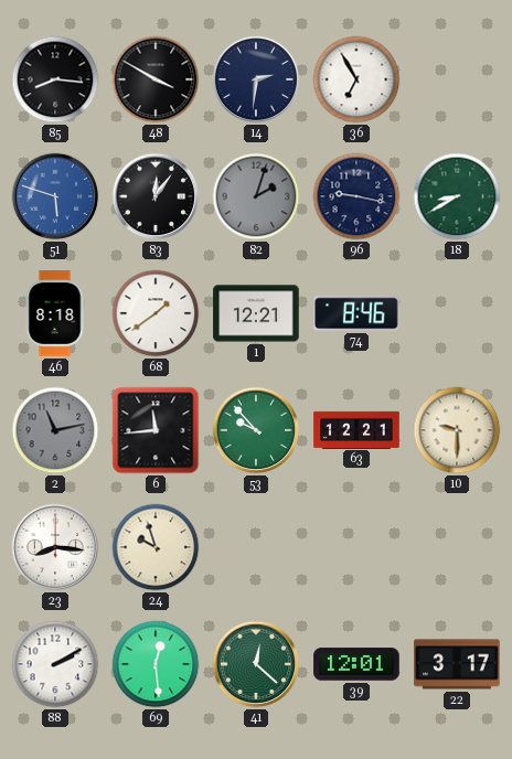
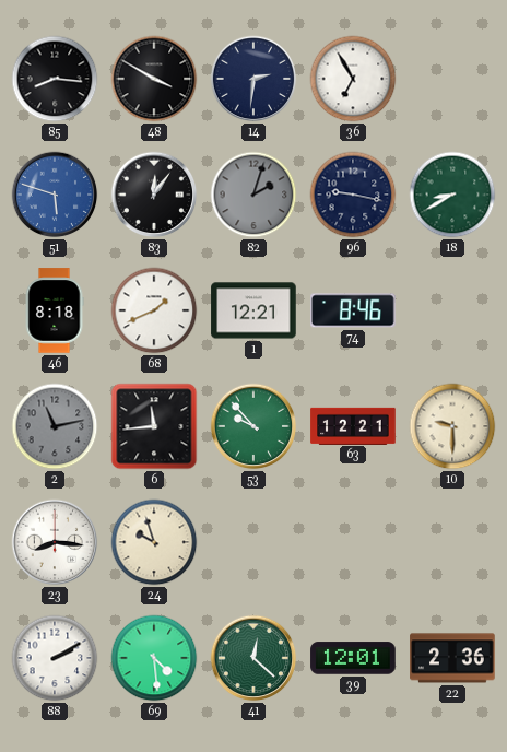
68: 1:39 -> 1:41
69: 12:29 -> 4:29
22: 3:17 -> 2:36
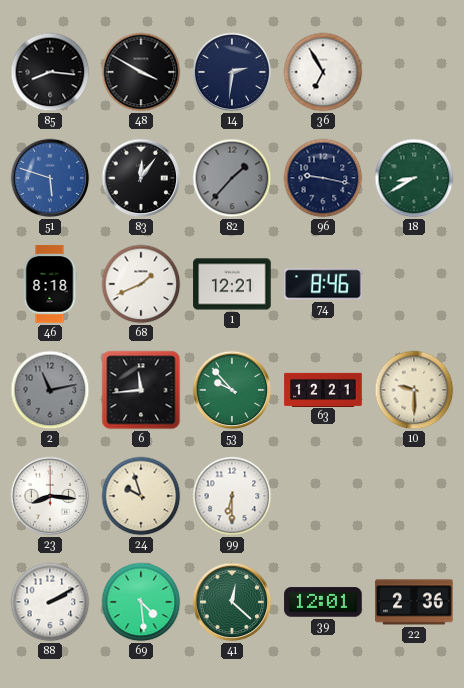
82: 2:03 -> 1:37
99: none -> 6:30
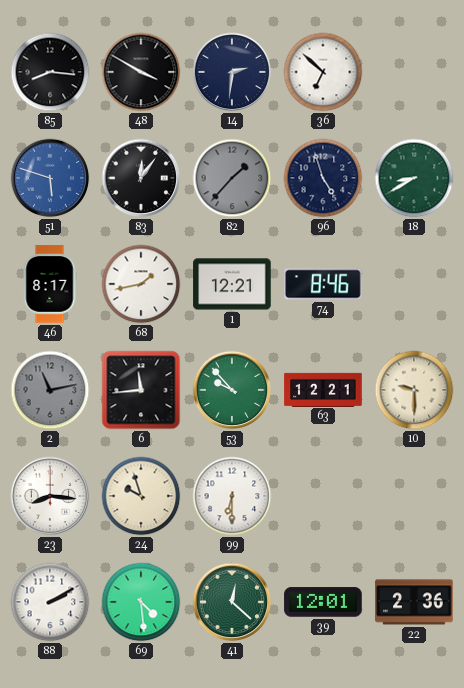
36: 6:55 -> 6:52
96: 9:17 -> 4:57
46: 8:18 -> 8:17
68: 1:41 -> 1:43
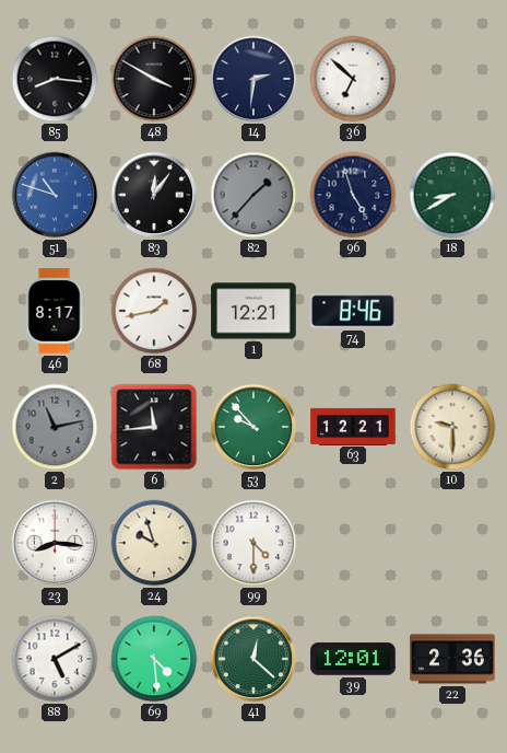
51: 5:48 -> 10:48
99: 6:30 -> 4:30
88: 2:10 -> 5:10
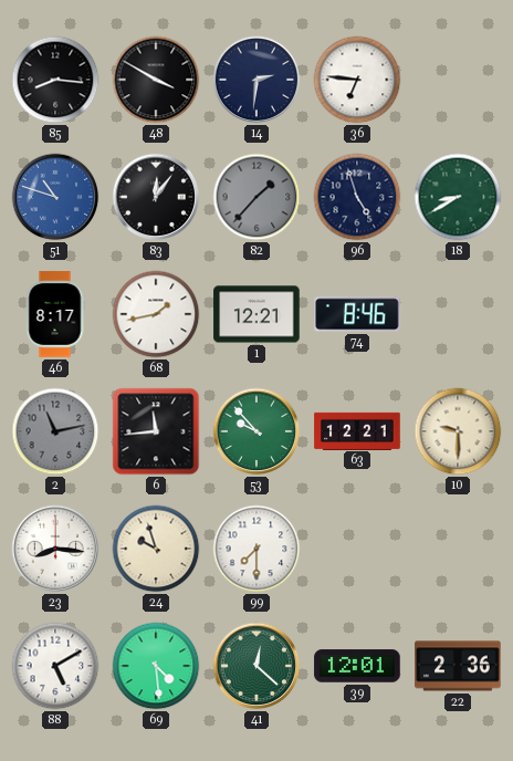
36: 6:52 -> 6:46
99: 4:30 -> 7:30
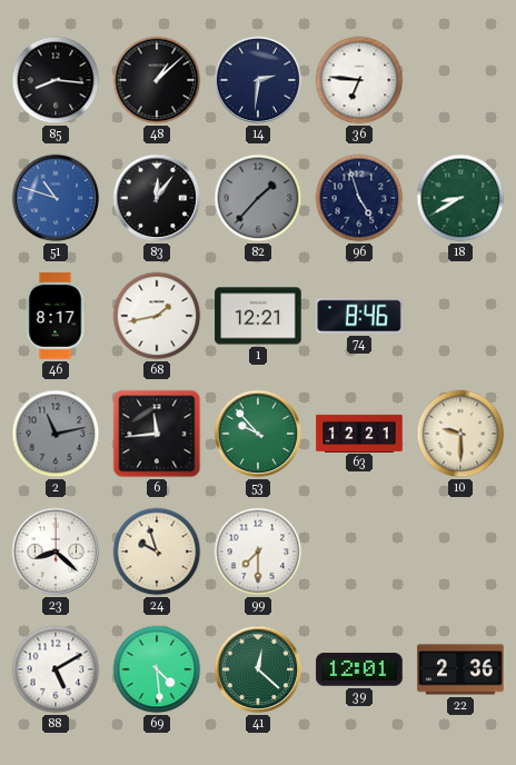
48: 3:50 -> 1:08
23: 8:16 -> 8:22
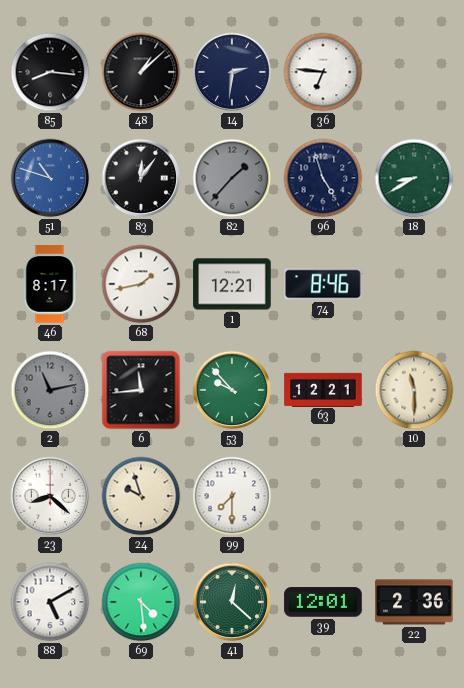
10: 9:30 -> 11:30
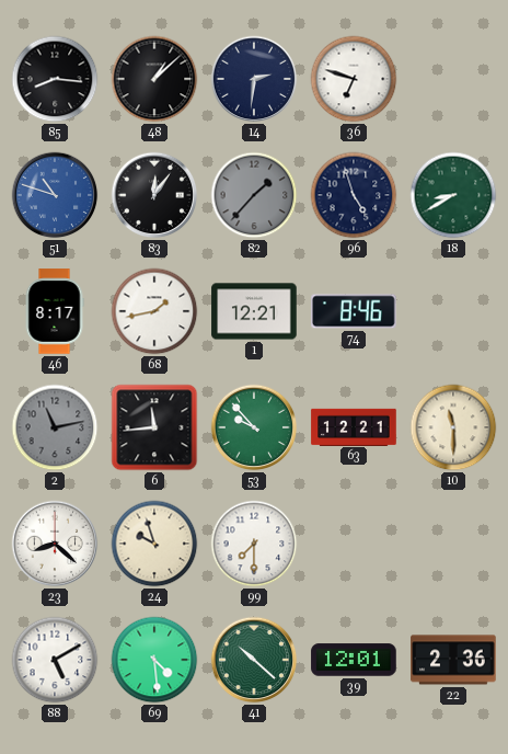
36: 6:46 -> 6:48
41: 12:22 -> 10:22
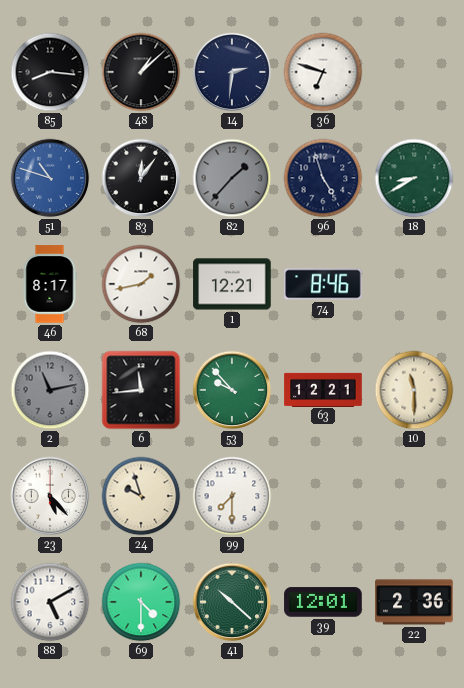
23: 8:22 -> 5:23
69: 4:29 -> 4:30
